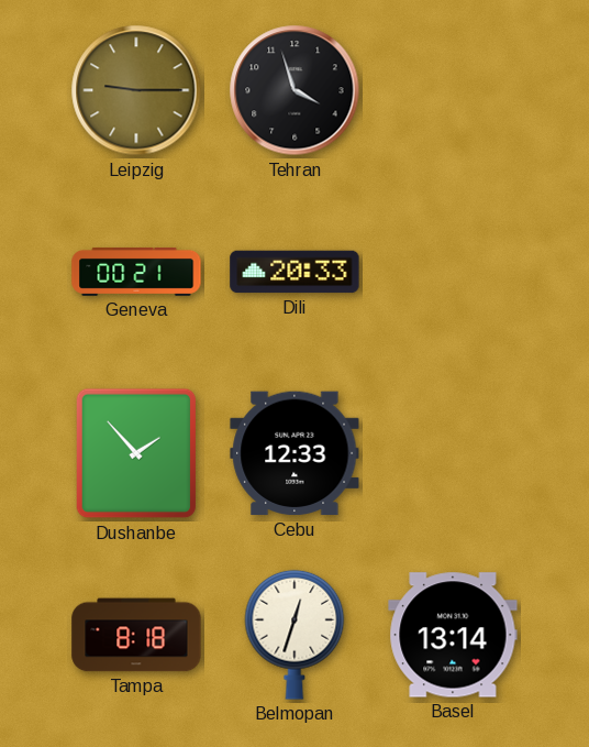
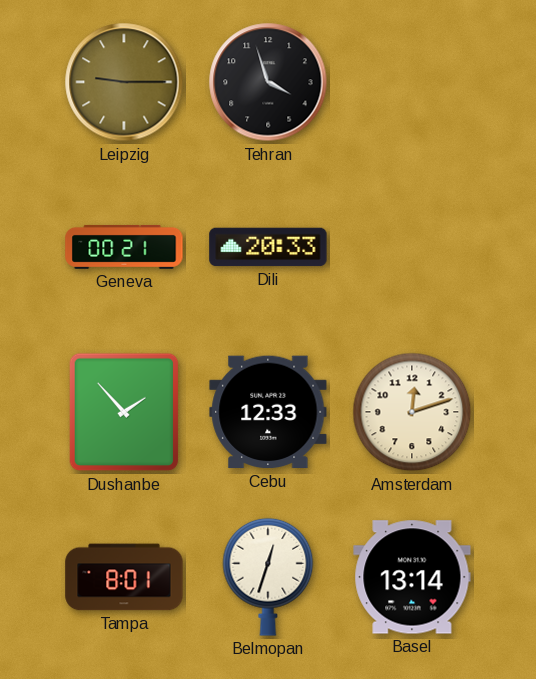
Amsterdam: none -> 12:12
Tampa: 8:18 -> 8:01
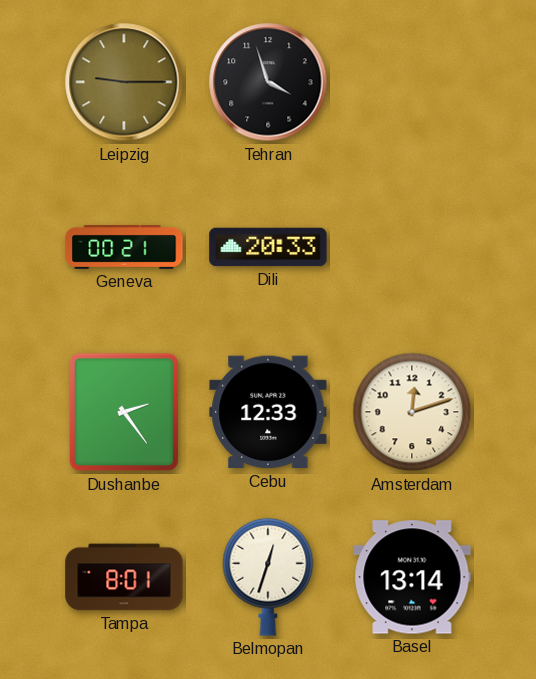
Dushanbe: 1:53 -> 2:24
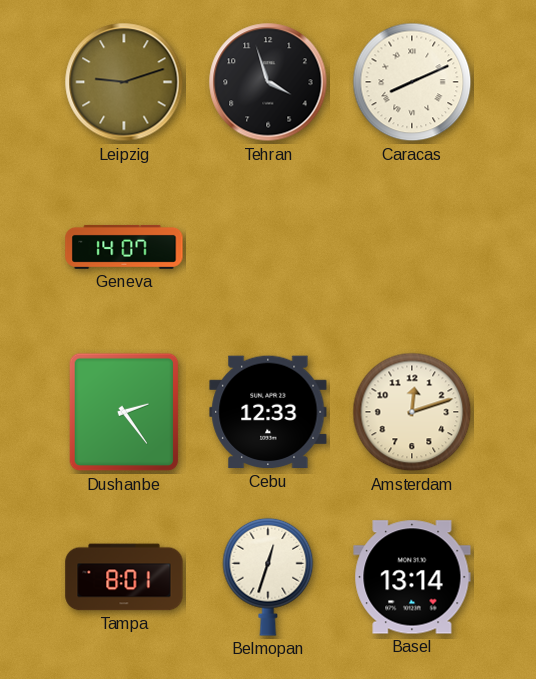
Leipzig: 9:15 -> 9:12
Caracas: none -> 8:11
Geneva: 00:21 -> 14:07
Dili: 20:33 -> none
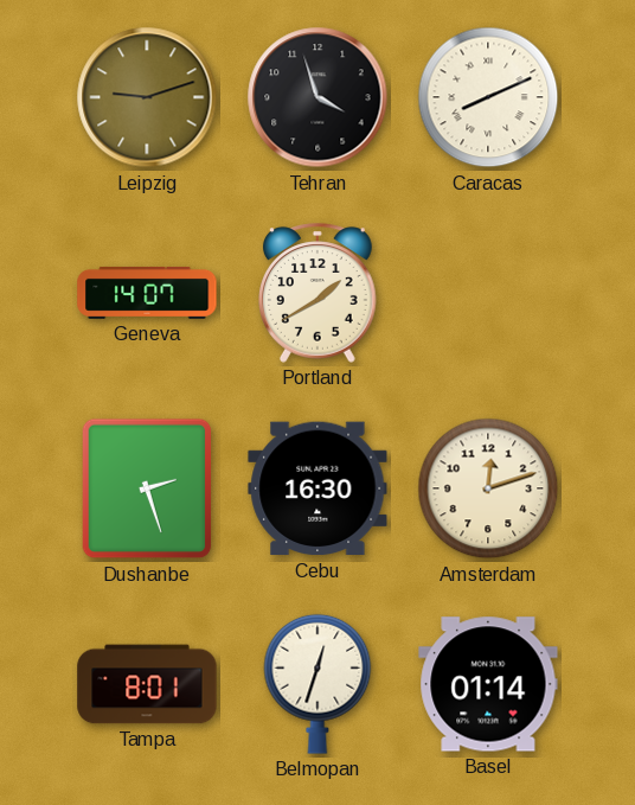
Portland: none -> 1:40
Dushanbe: 2:24 -> 2:27
Cebu: 12:33 -> 16:30
Basel: 13:14 -> 01:14
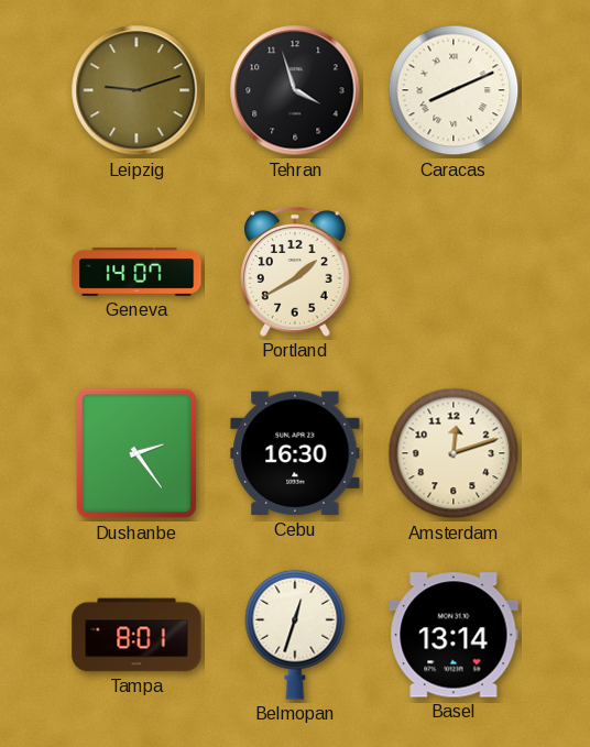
Dushanbe: 2:27 -> 2:24
Basel: 01:14 -> 13:14
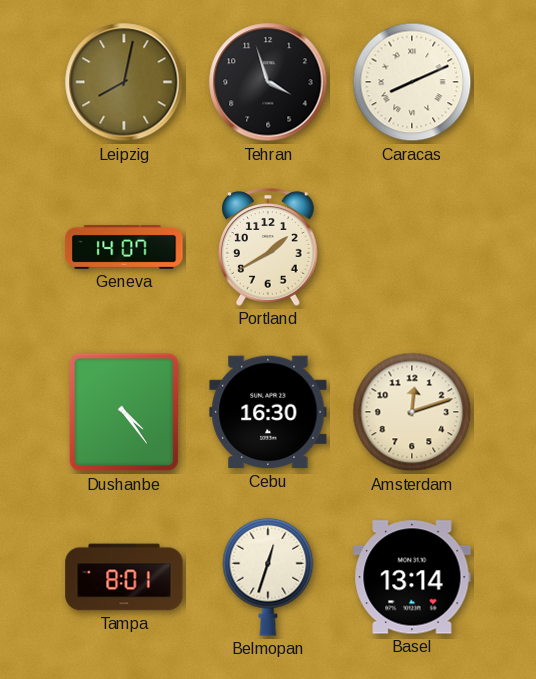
Leipzig: 9:12 -> 8:02
Dushanbe: 2:24 -> 4:24
